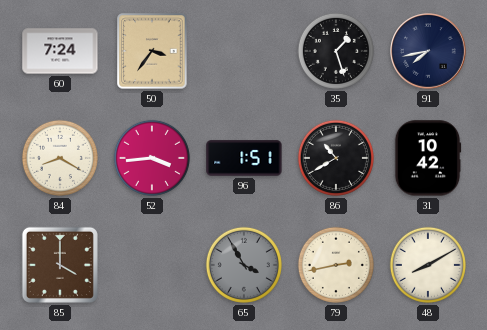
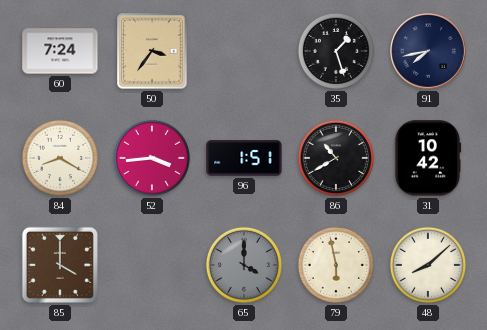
65: 3:55 -> 4:00
79: 2:43 -> 5:58
48: 8:10 -> 8:08
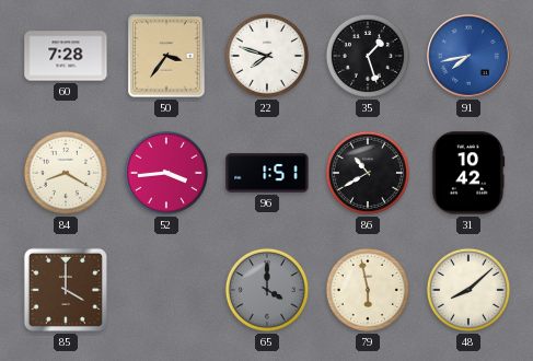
60: 7:24 -> 7:28
22: none -> 7:48
91 dial: navy -> blue
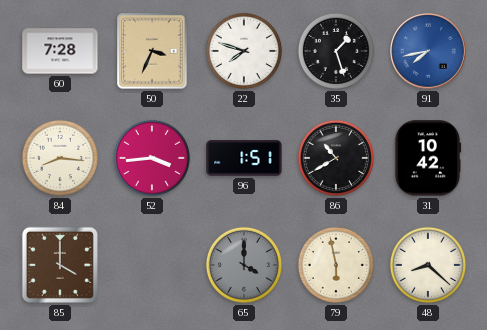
50: 3:36 -> 3:34
84: 8:20 -> 8:16
48: 8:08 -> 8:22
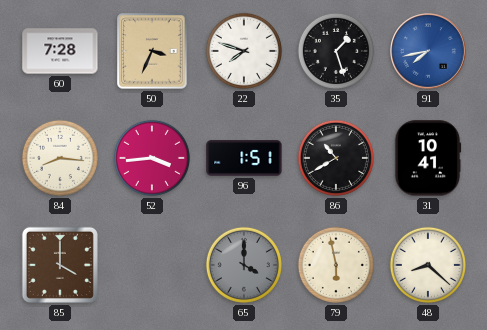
31: 10:42 -> 10:41
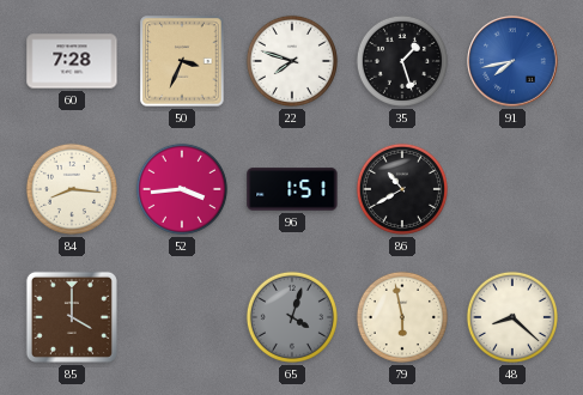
31: 10:41 -> none
65: 4:00 -> 4:03
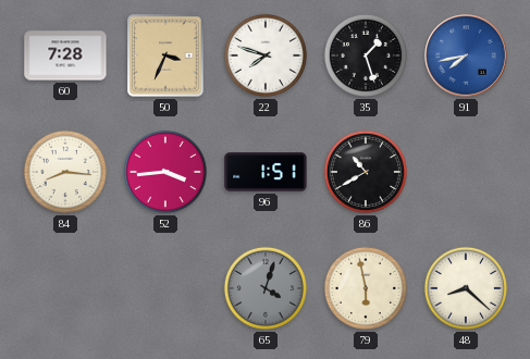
85: 4:00 -> none
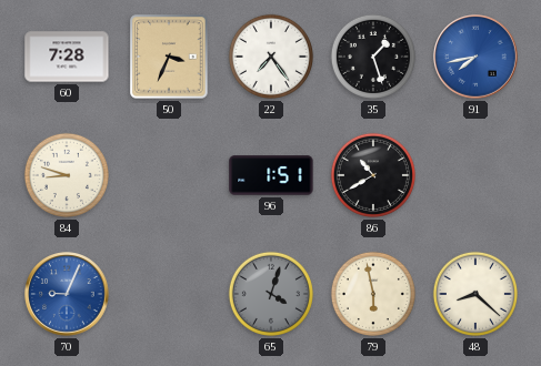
22: 7:48 -> 7:24
84: 8:16 -> 8:48
52: 3:44 -> none
70: none -> 9:04
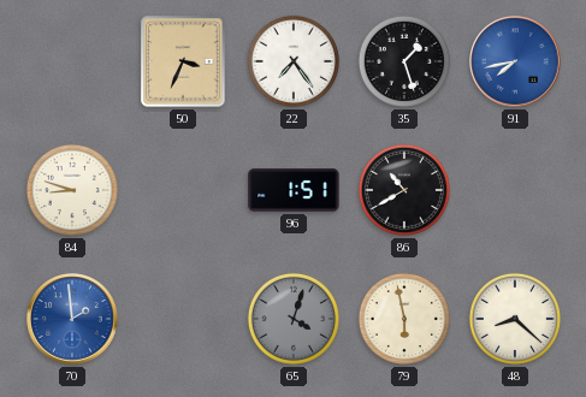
60: 7:28 -> none
70: 9:04 -> 1:59
